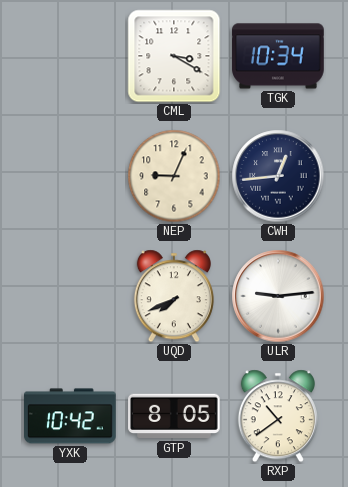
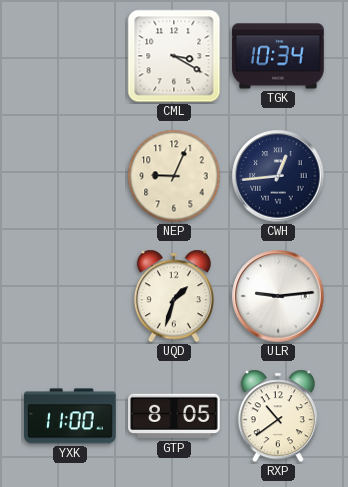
UQD: 7:41 -> 1:33
YXK: 10:42 -> 11:00
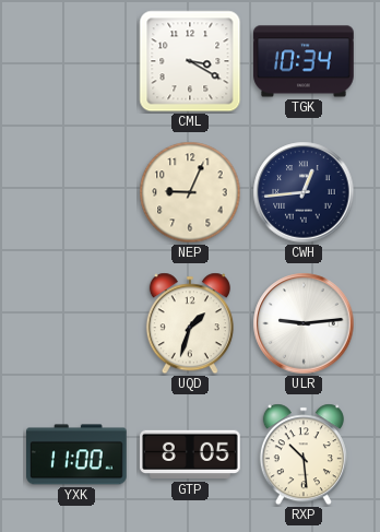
RXP: 10:39 -> 10:29
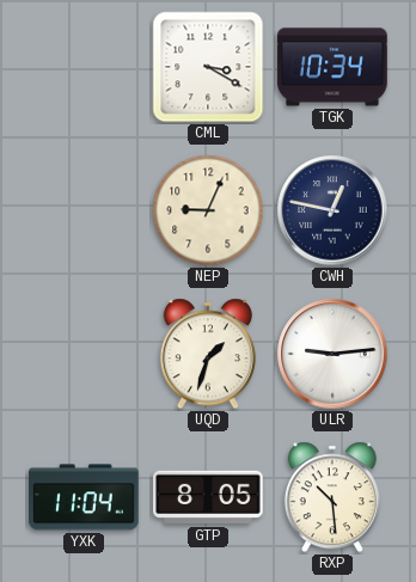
CWH: 12:44 -> 12:47
YXK: 11:00 -> 11:04
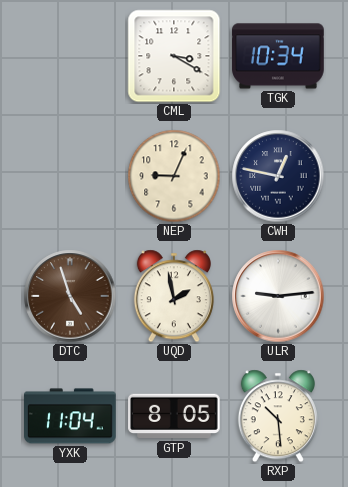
DTC: none -> 4:57
UQD: 1:33 -> 1:58
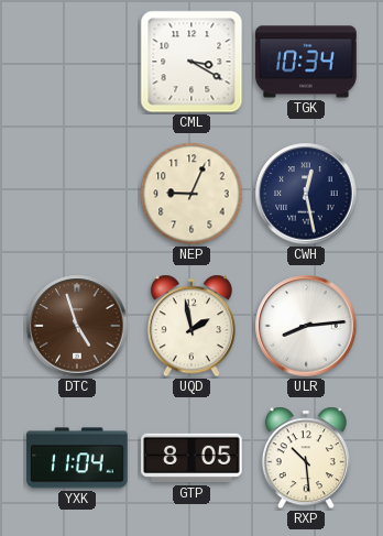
CWH: 12:47 -> 12:28
ULR: 9:14 -> 8:14
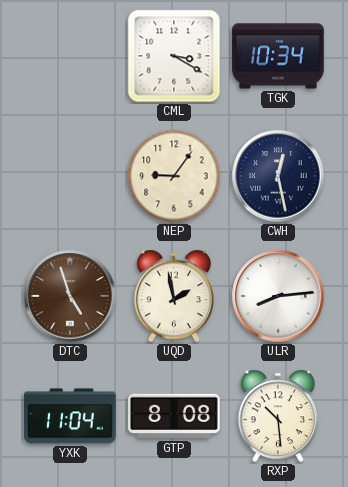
NEP: 9:04 -> 9:06
GTP: 8:05 -> 8:08
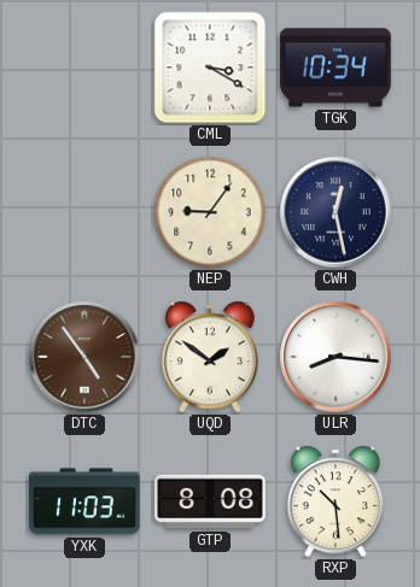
DTC: 4:57 -> 4:54
UQD: 1:58 -> 1:51
ULR: 8:14 -> 8:16
YXK: 11:04 -> 11:03
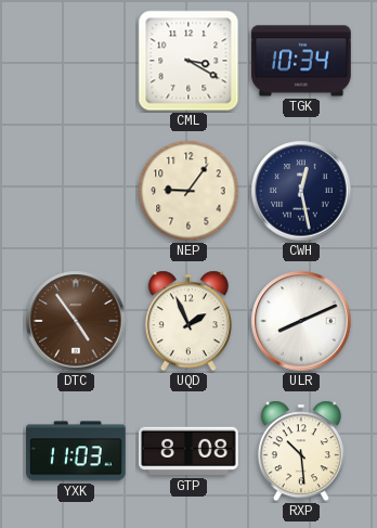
UQD: 1:51 -> 1:56
ULR: 8:16 -> 8:11
